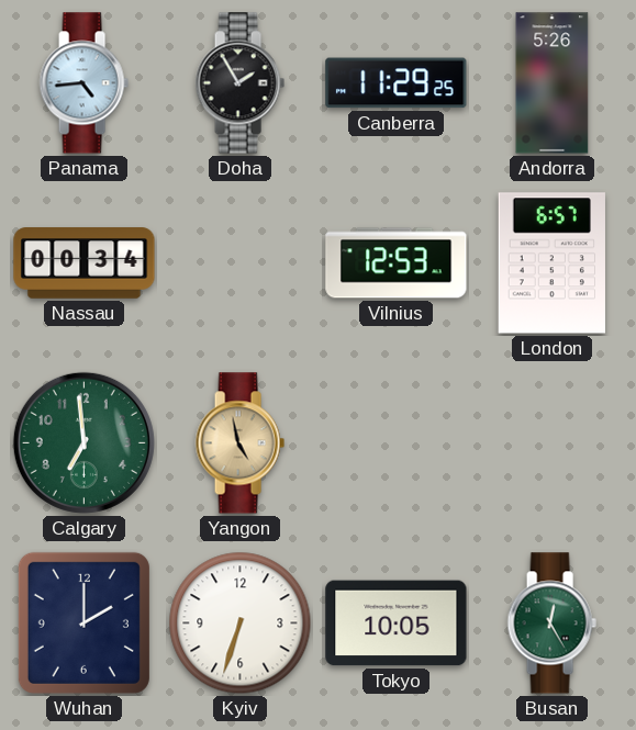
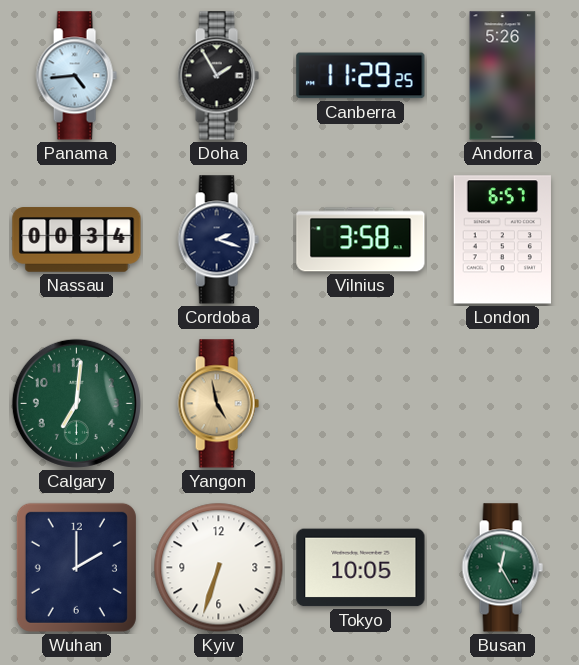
Cordoba: none -> 2:18
Vilnius: 12:53 -> 3:58
Calgary: 6:59 -> 7:01
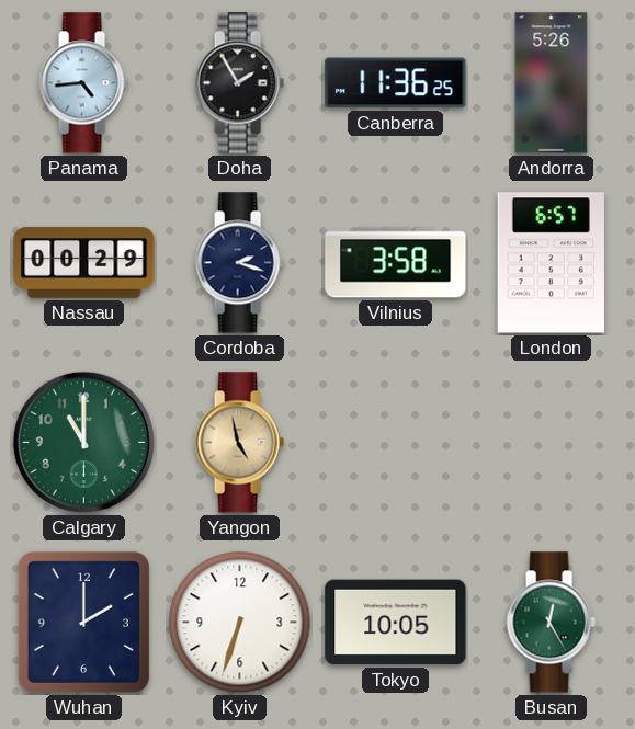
Canberra: 11:29 -> 11:36
Nassau: 00:34 -> 00:29
Calgary: 7:01 -> 11:00
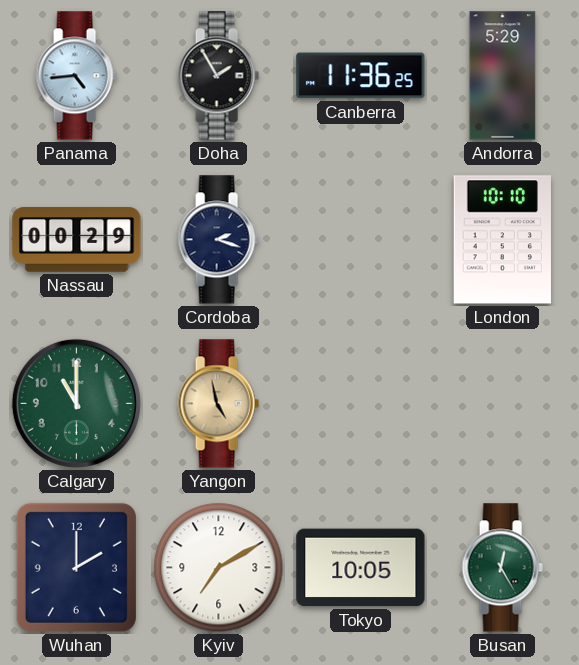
Andorra: 5:26 -> 5:29
Vilnius: 3:58 -> none
London: 6:57 -> 10:10
Kyiv: 6:33 -> 7:10
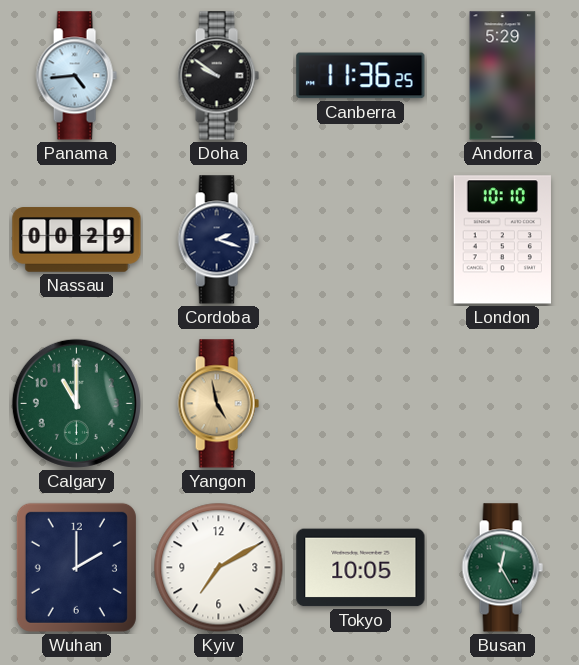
Doha: 1:55 -> 9:51
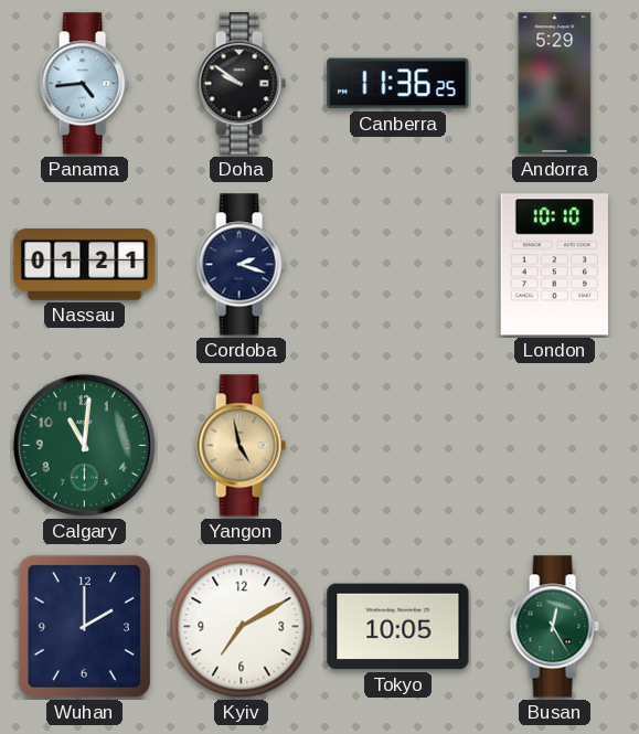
Nassau: 00:29 -> 01:21
Calgary: 11:00 -> 11:01
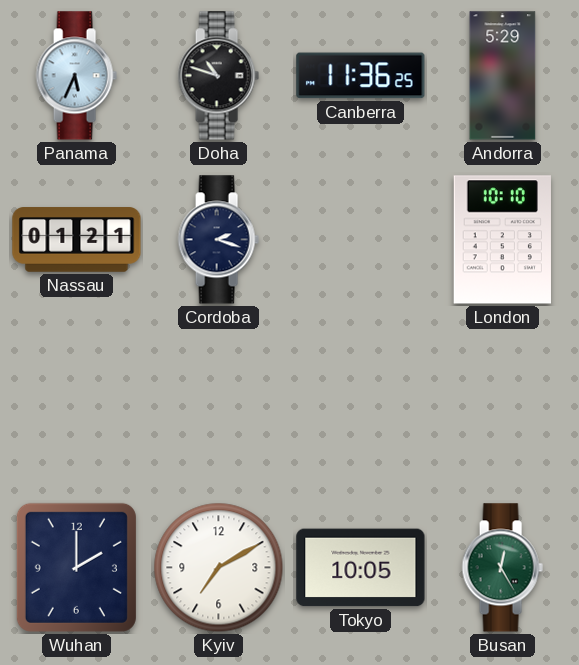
Panama: 4:44 -> 5:34
Doha: 9:51 -> 10:48
Calgary: 11:01 -> none
Yangon: 4:58 -> none
